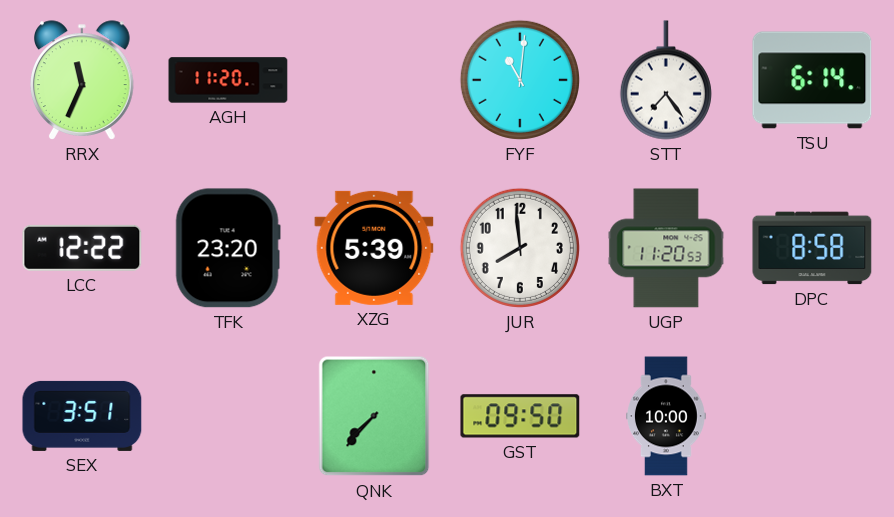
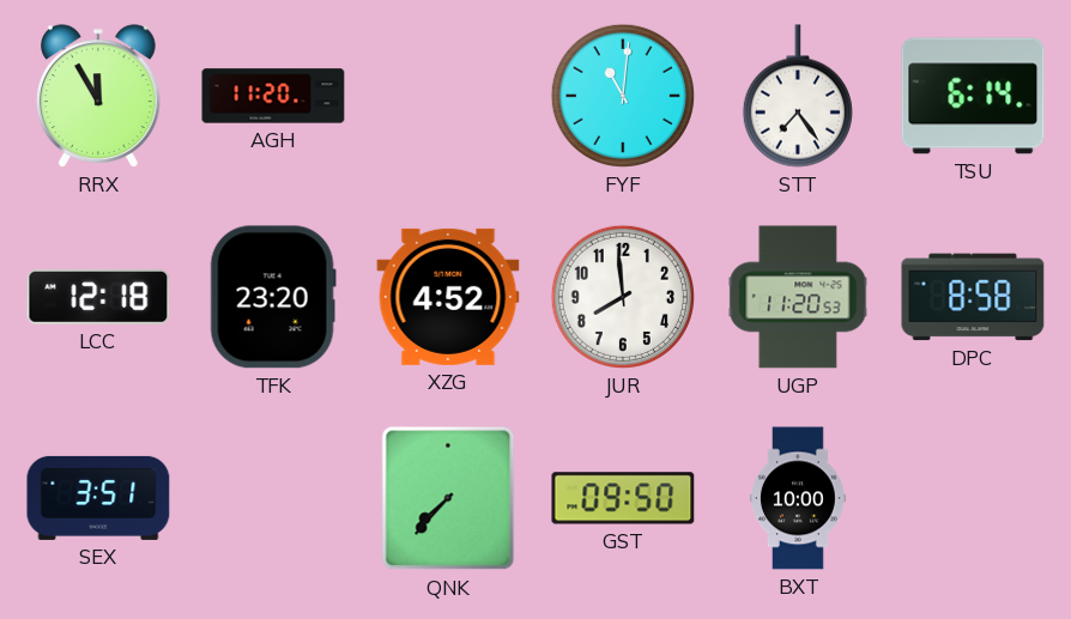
RRX: 11:34 -> 11:55
LCC: 12:22 -> 12:18
XZG: 5:39 -> 4:52
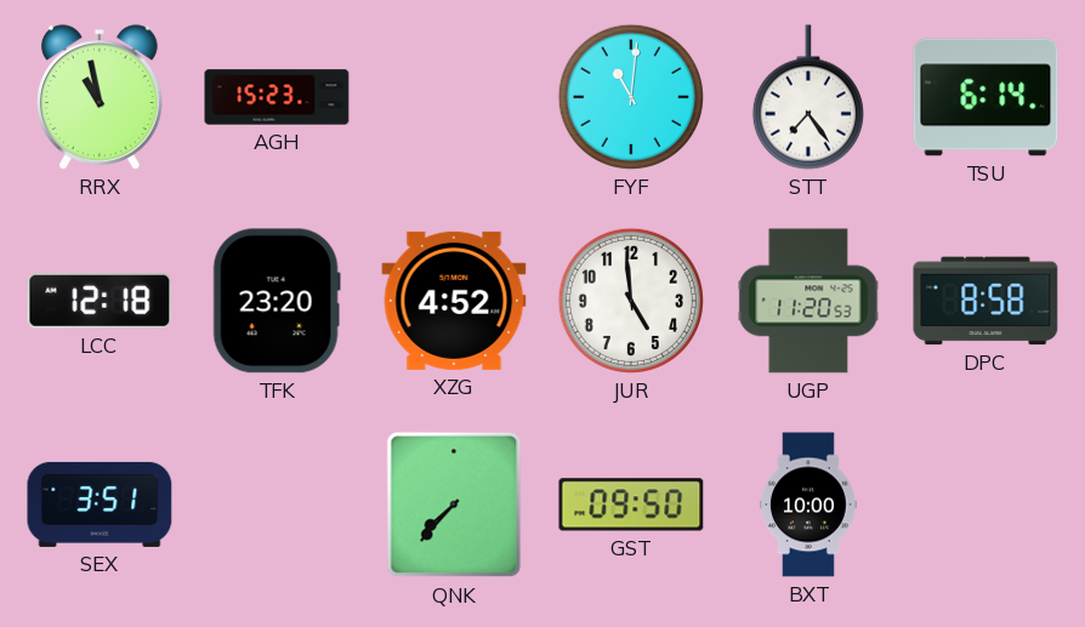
RRX: 11:55 -> 10:58
AGH: 11:20 -> 15:23
JUR: 7:59 -> 4:59
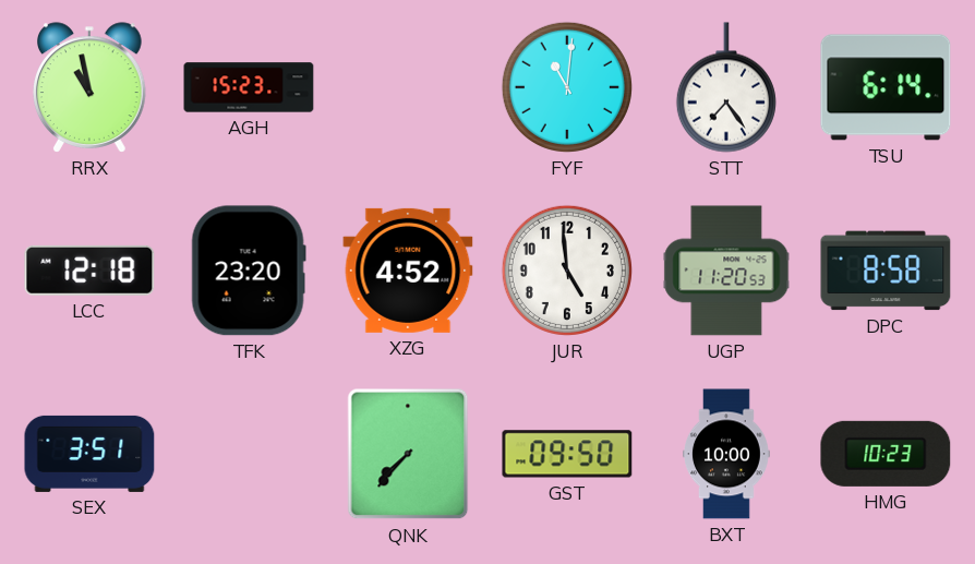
HMG: none -> 10:23
